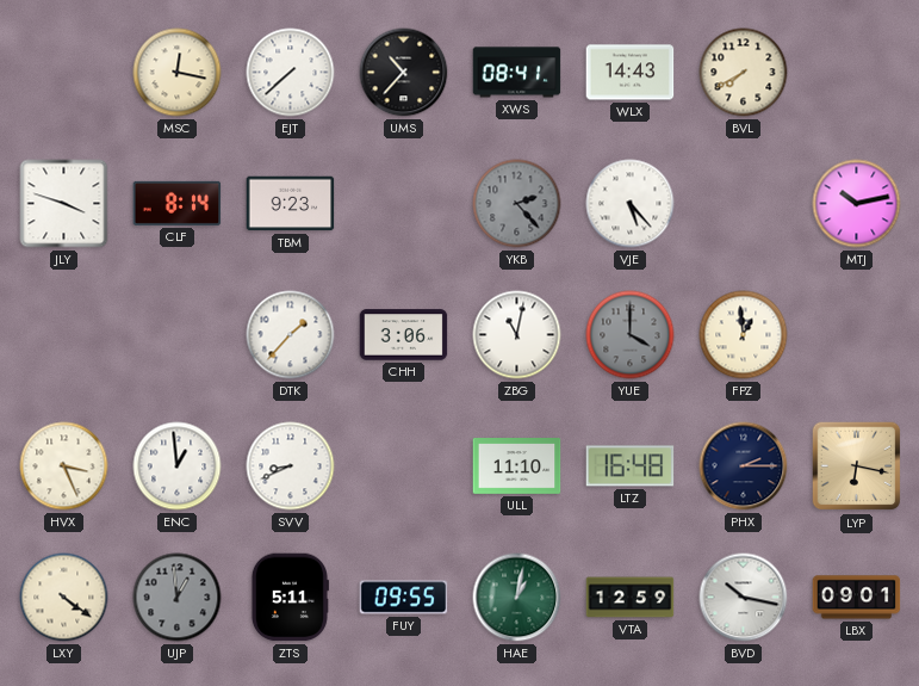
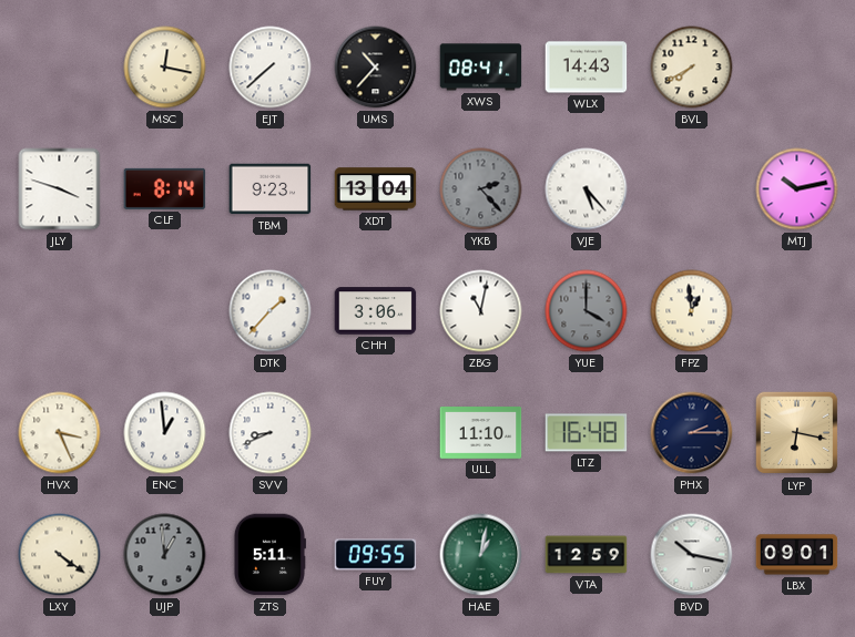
XDT: none -> 13:04
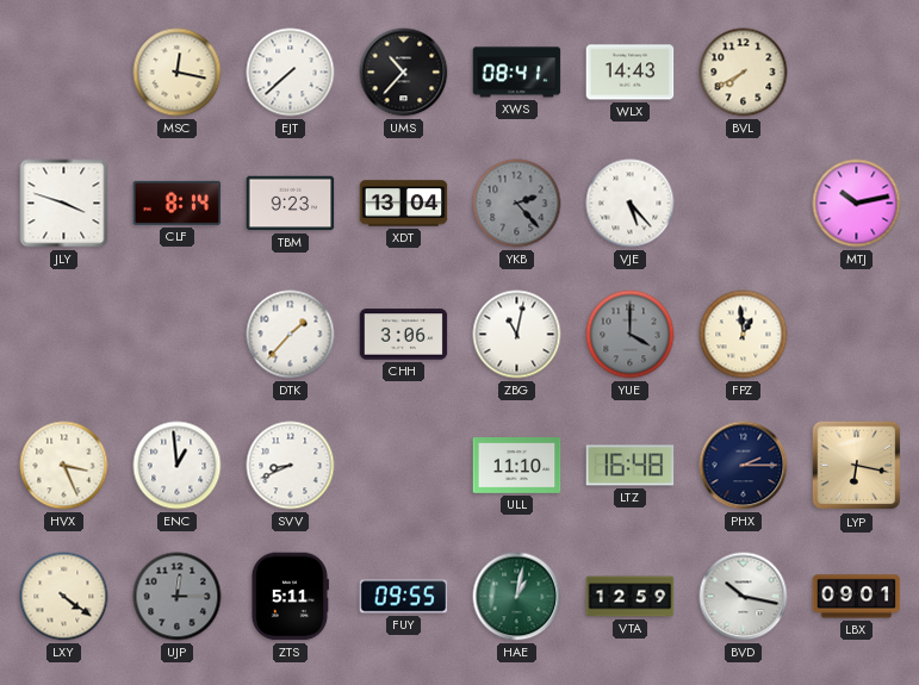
UJP: 12:59 -> 12:15
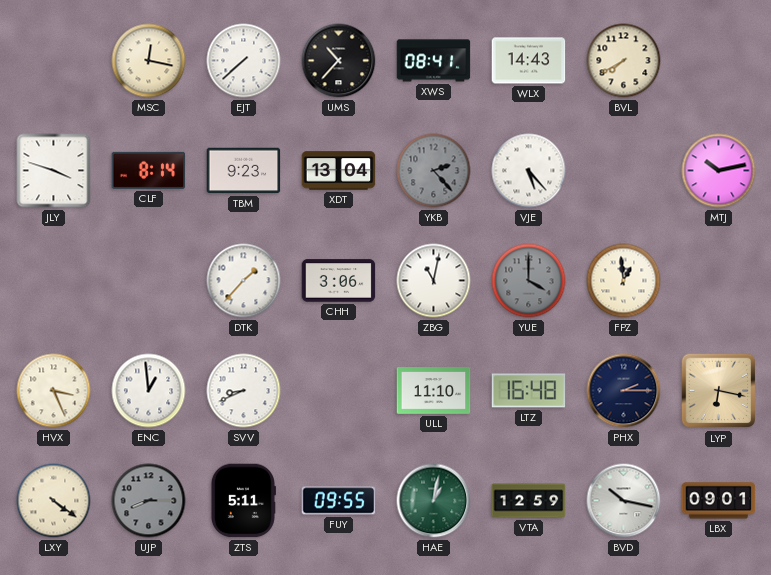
UJP: 12:15 -> 8:15
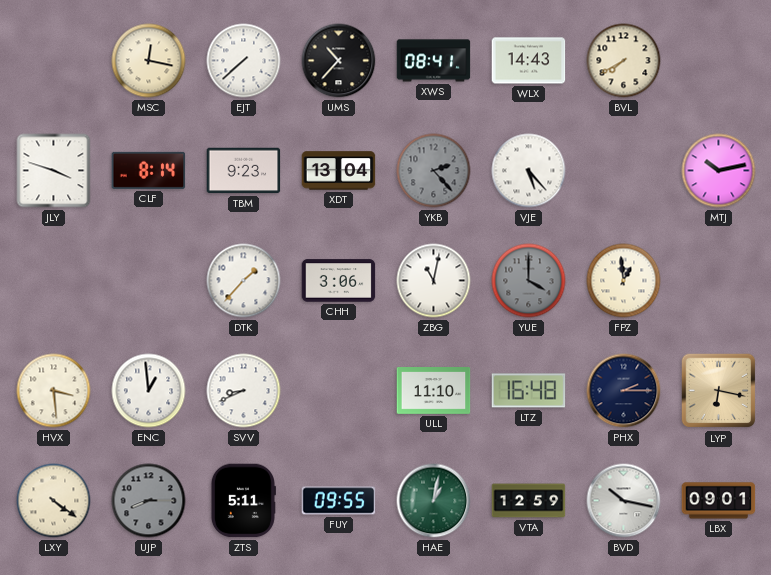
HVX: 3:26 -> 3:29
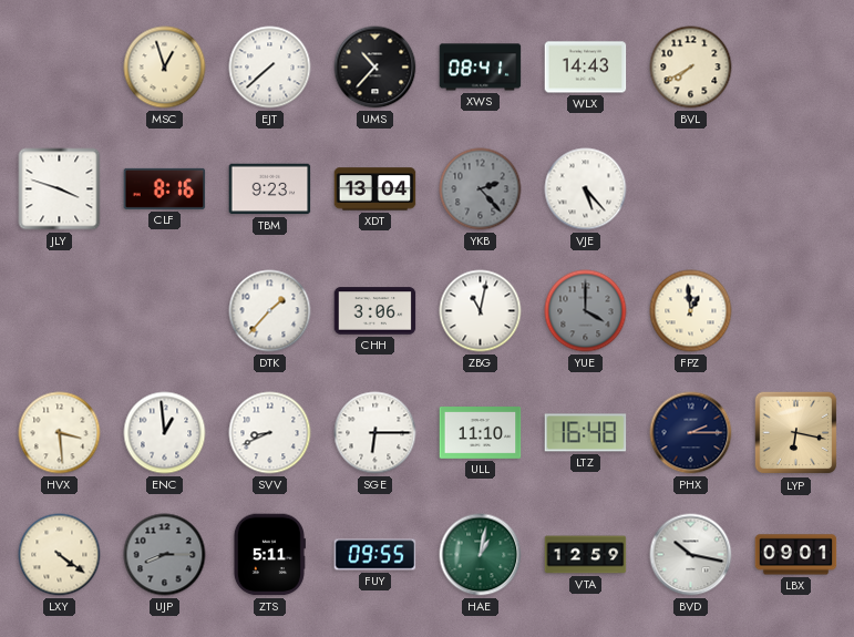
MSC: 12:17 -> 12:57
CLF: 8:14 -> 8:16
MTJ: 10:13 -> none
SGE: none -> 6:15
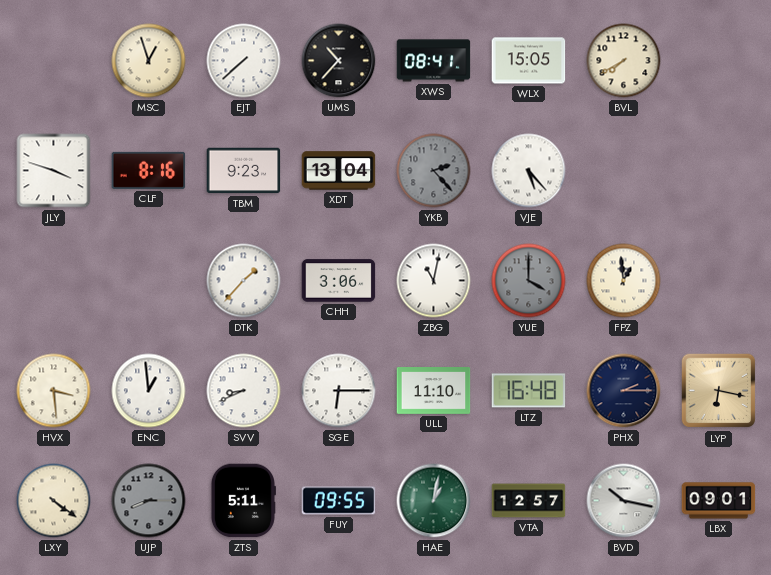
WLX: 14:43 -> 15:05
VTA: 12:59 -> 12:57
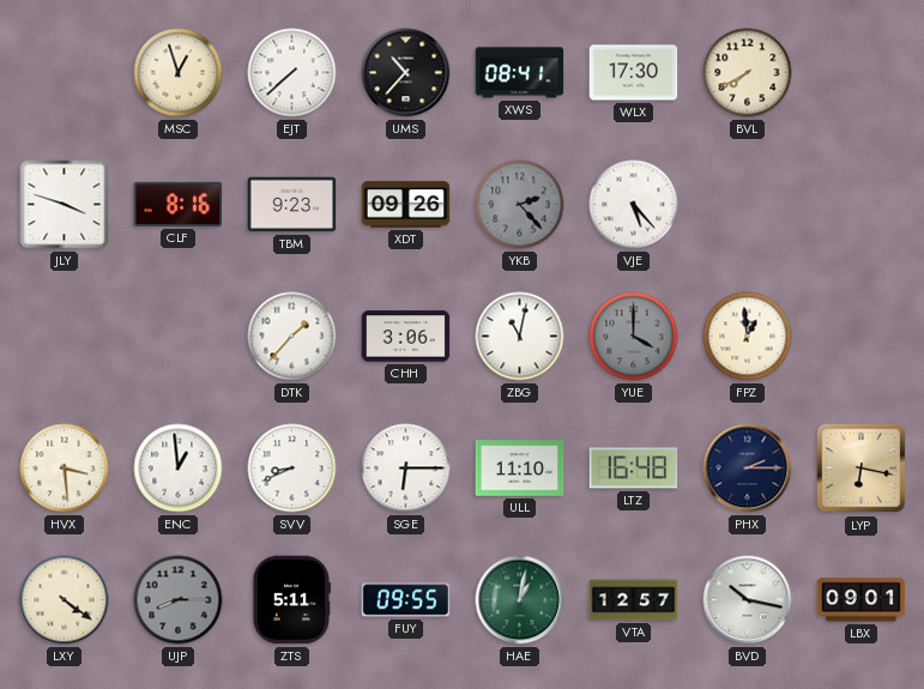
WLX: 15:05 -> 17:30
XDT: 13:04 -> 09:26
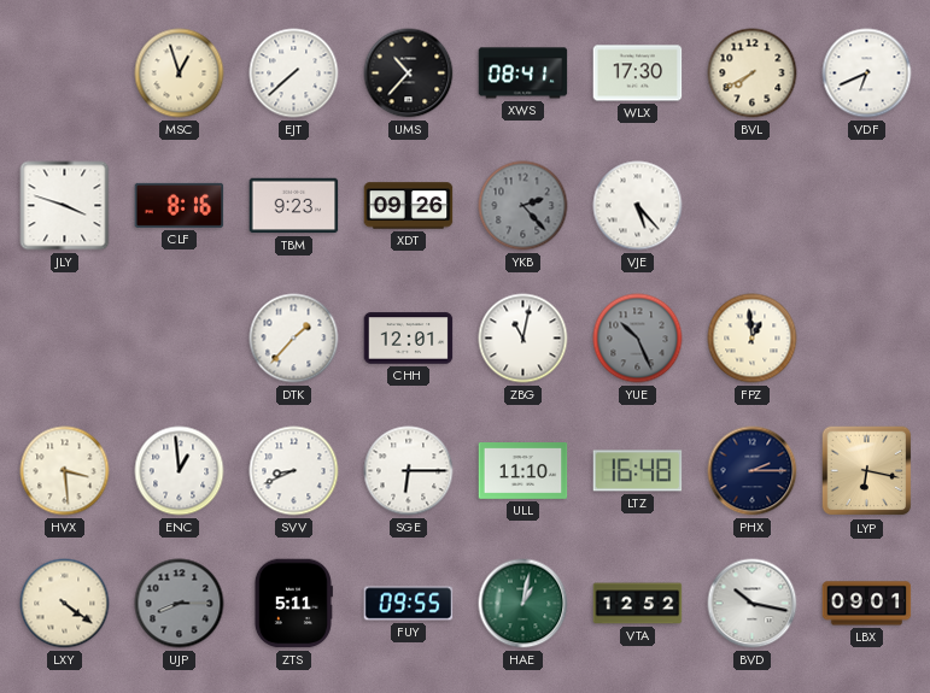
VDF: none -> 6:41
CHH: 3:06 -> 12:01
YUE: 4:00 -> 10:26
VTA: 12:57 -> 12:52
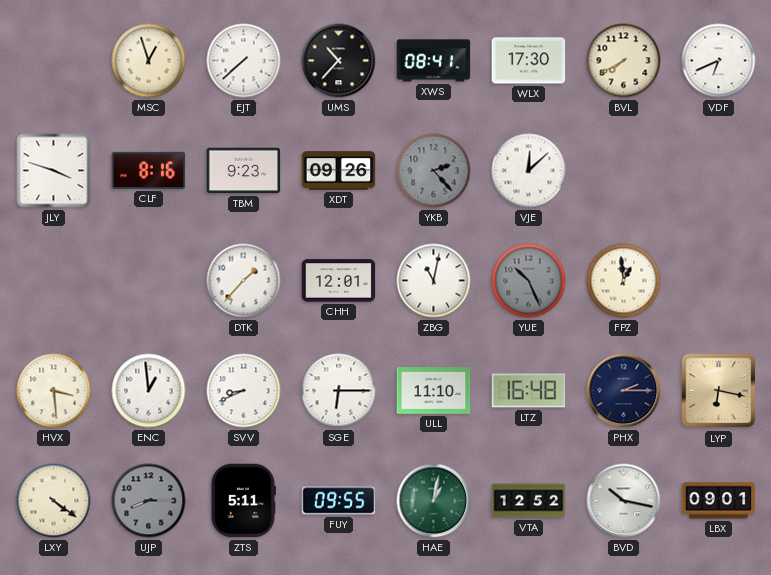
VJE: 5:23 -> 12:08
